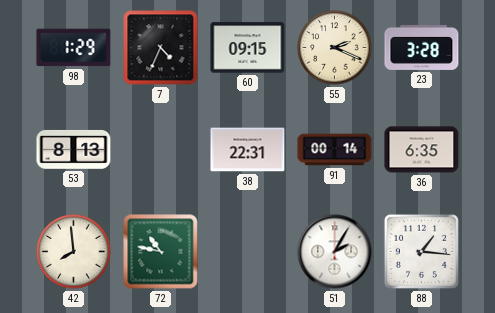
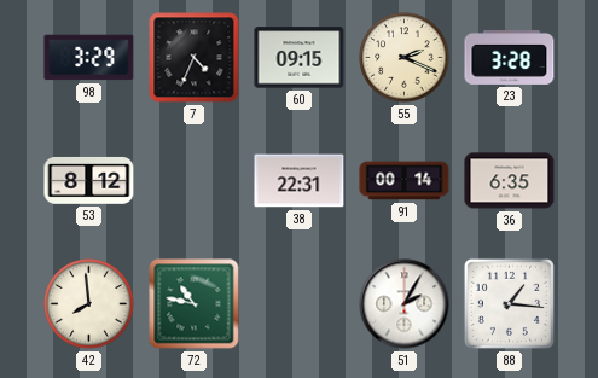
98: 1:29 -> 3:29
53: 8:13 -> 8:12
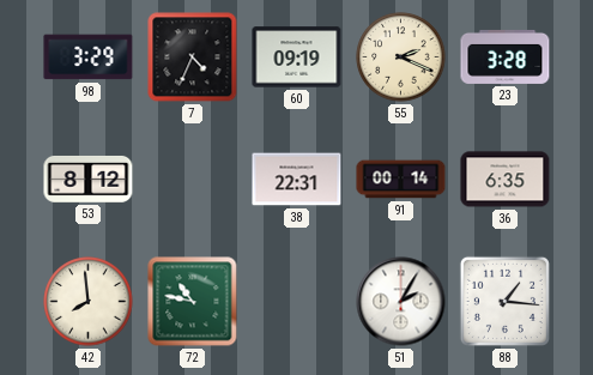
60: 09:15 -> 09:19
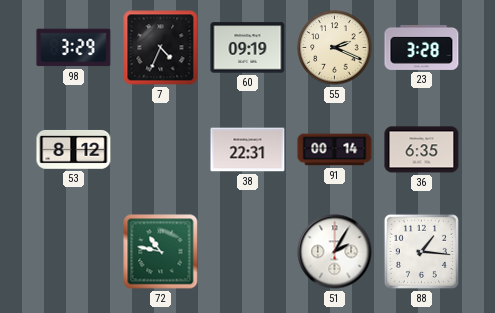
42: 7:59 -> none
